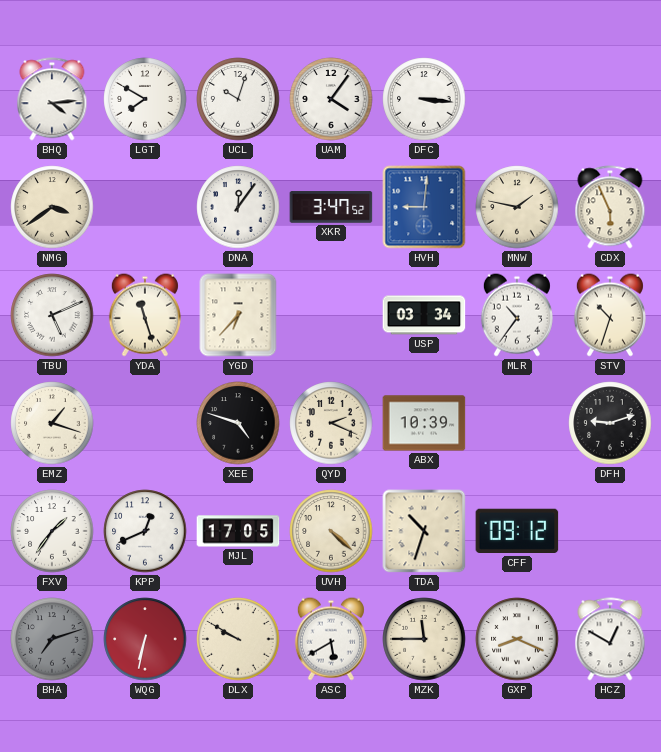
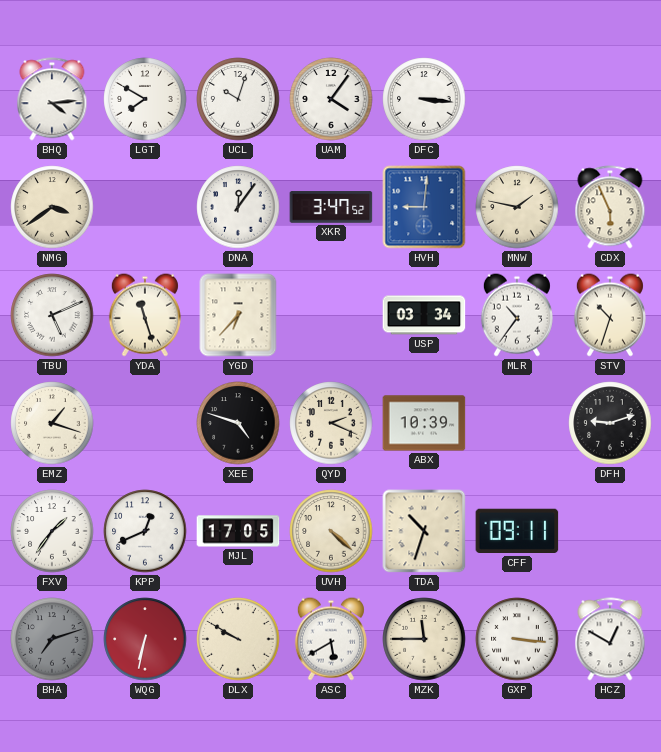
CFF: 09:12 -> 09:11
GXP: 8:19 -> 3:16
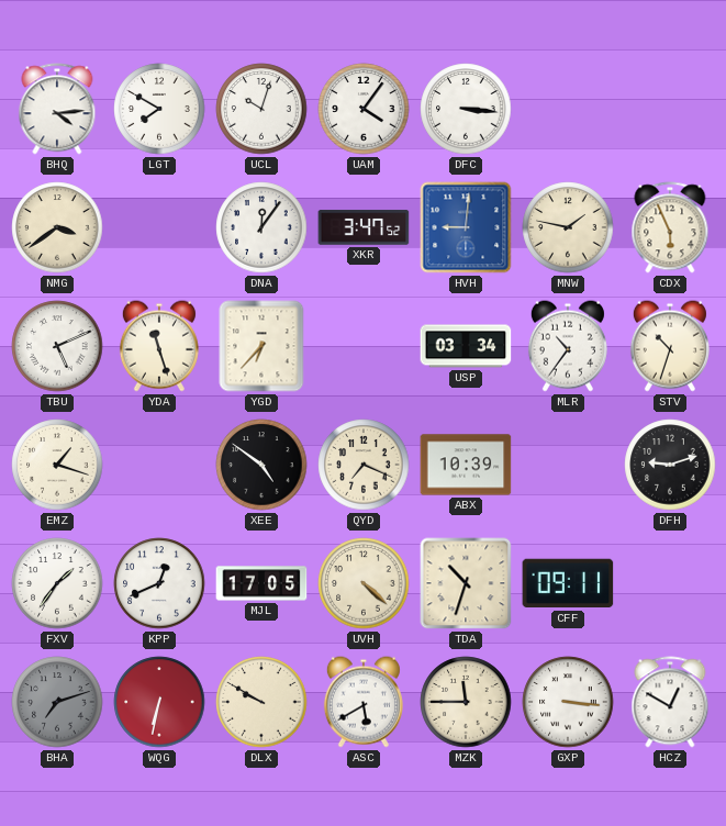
XEE: 4:48 -> 4:51
QYD: 2:19 -> 7:19
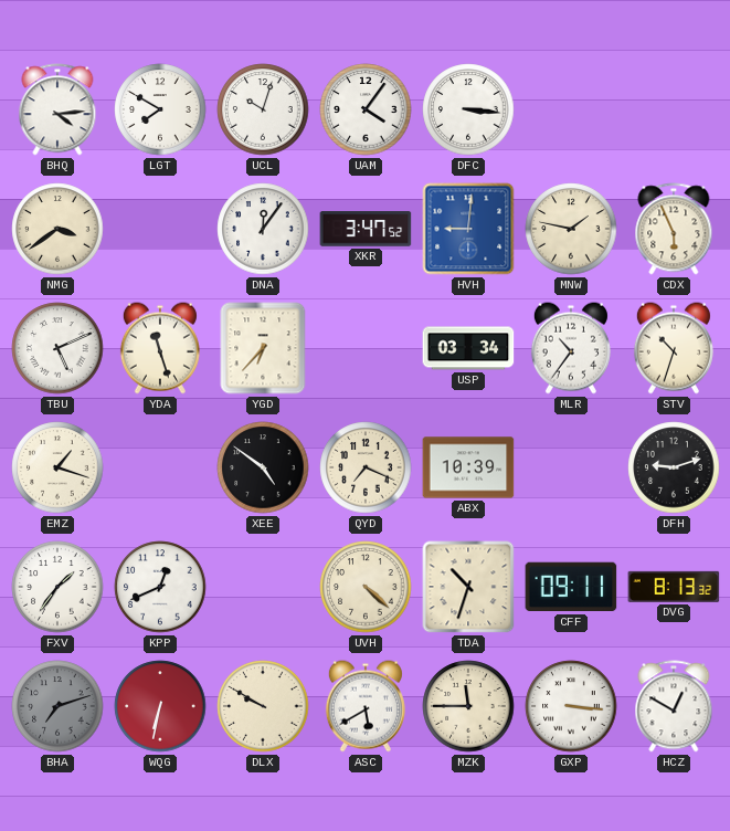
MJL: 17:05 -> none
DVG: none -> 8:13
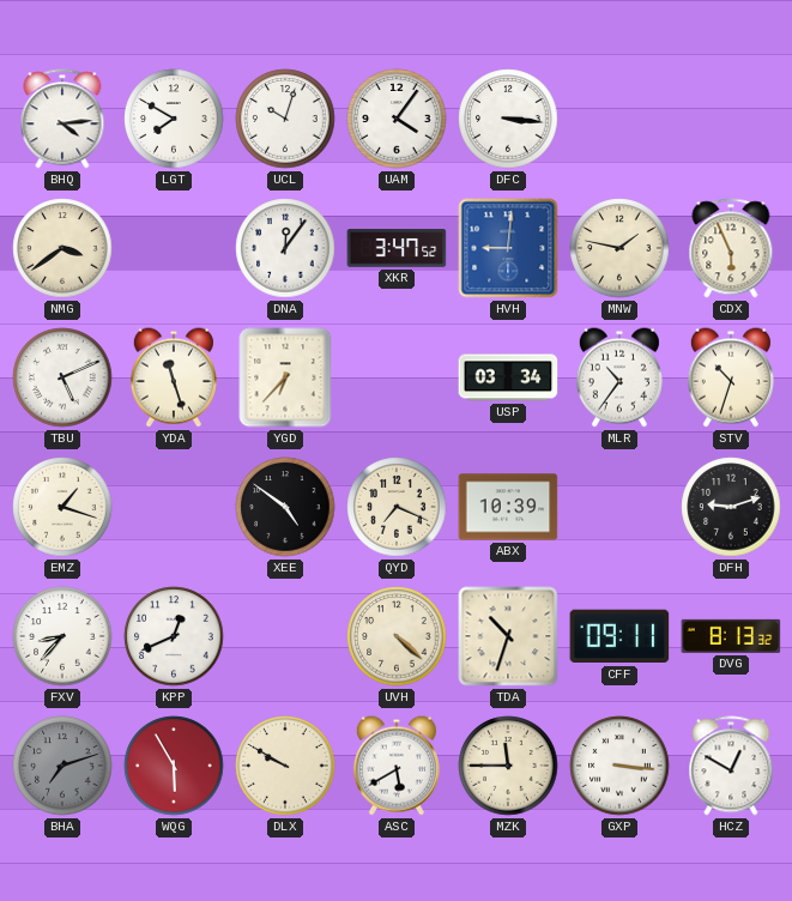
FXV: 1:36 -> 8:37
WQG: 6:32 -> 5:55
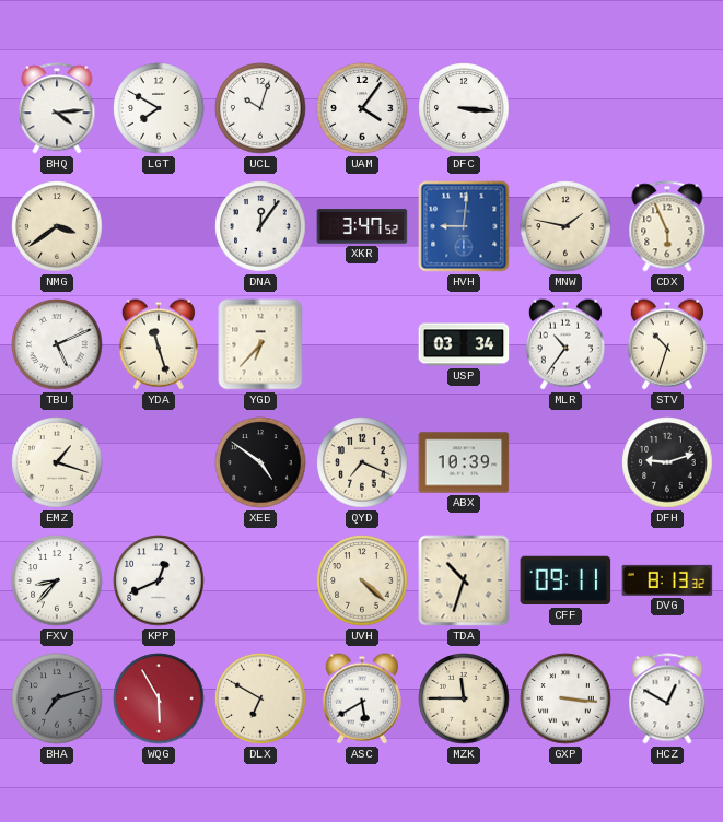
DLX: 9:50 -> 6:50
